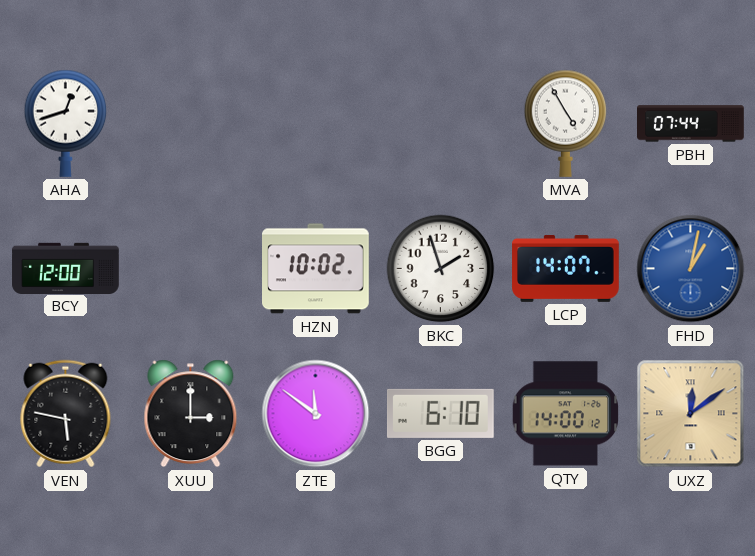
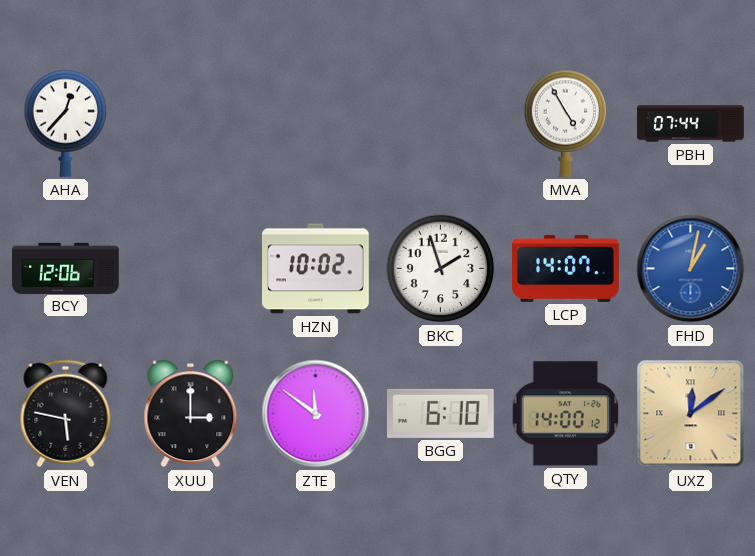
AHA: 12:42 -> 12:37
BCY: 12:00 -> 12:06
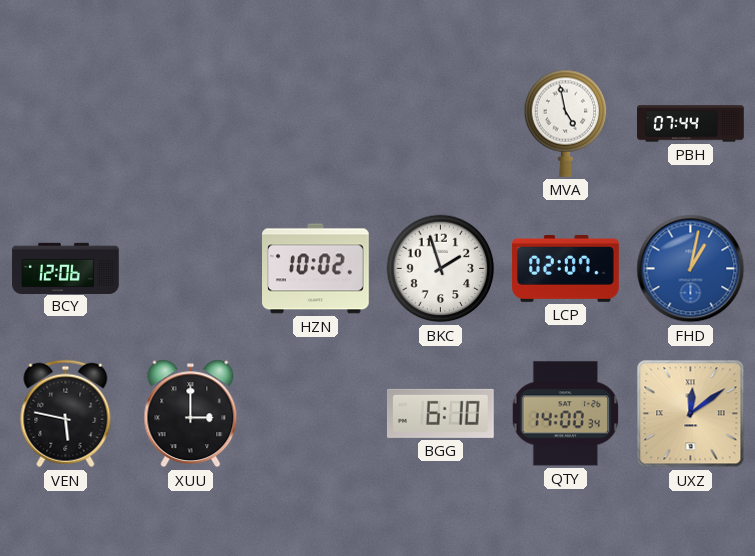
AHA: 12:37 -> none
MVA: 4:55 -> 4:58
LCP: 14:07 -> 02:07
ZTE: 11:51 -> none
QTY: 14:00:12 -> 14:00:34
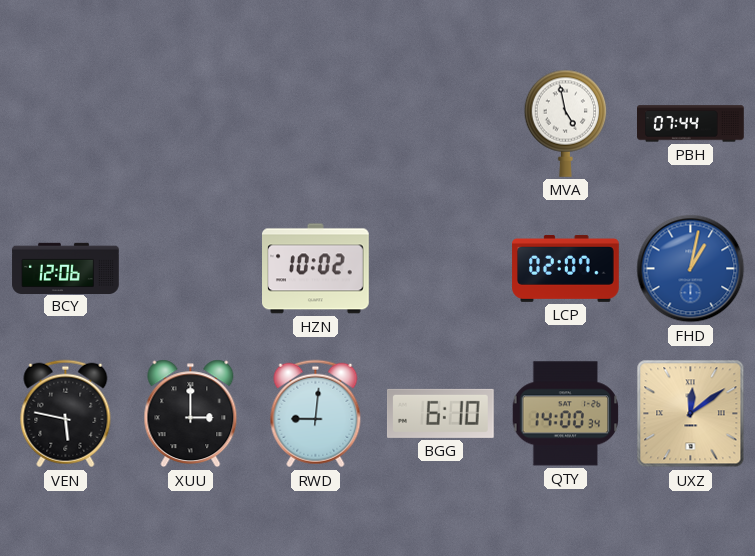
BKC: 1:57 -> none
RWD: none -> 9:01
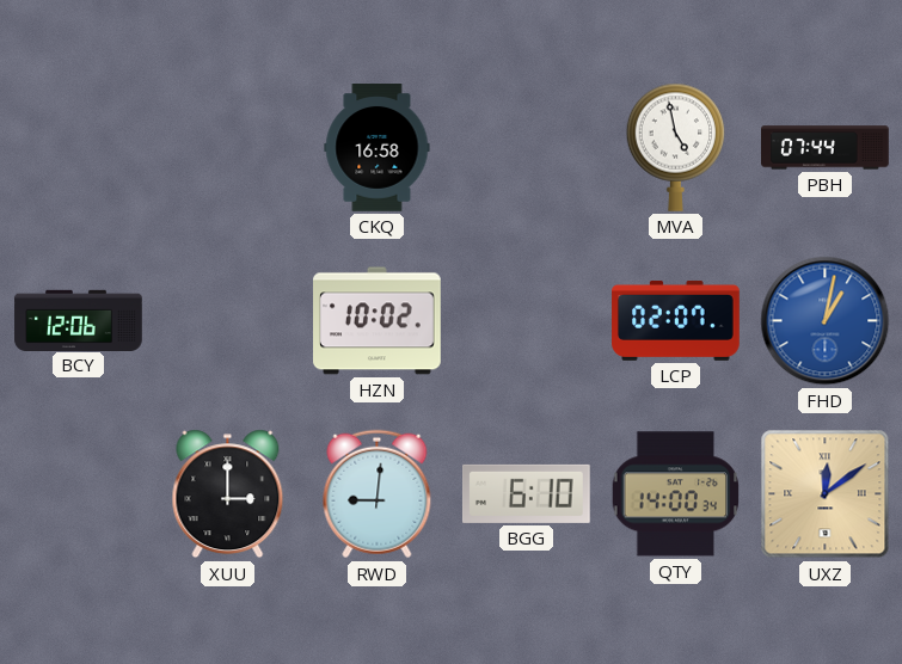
CKQ: none -> 16:58
VEN: 5:47 -> none
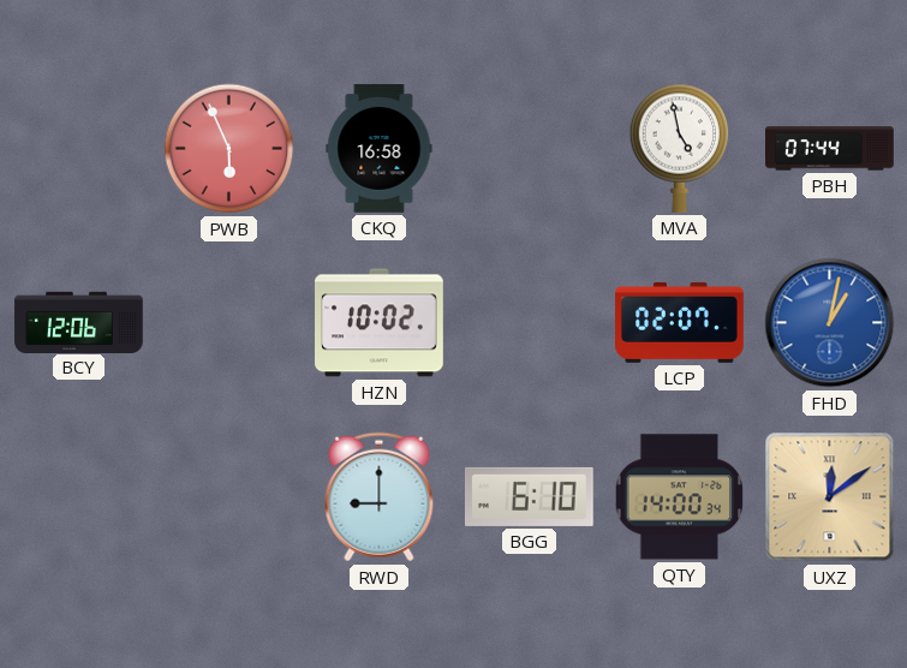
PWB: none -> 5:56
XUU: 3:00 -> none
RWD: 9:01 -> 9:00
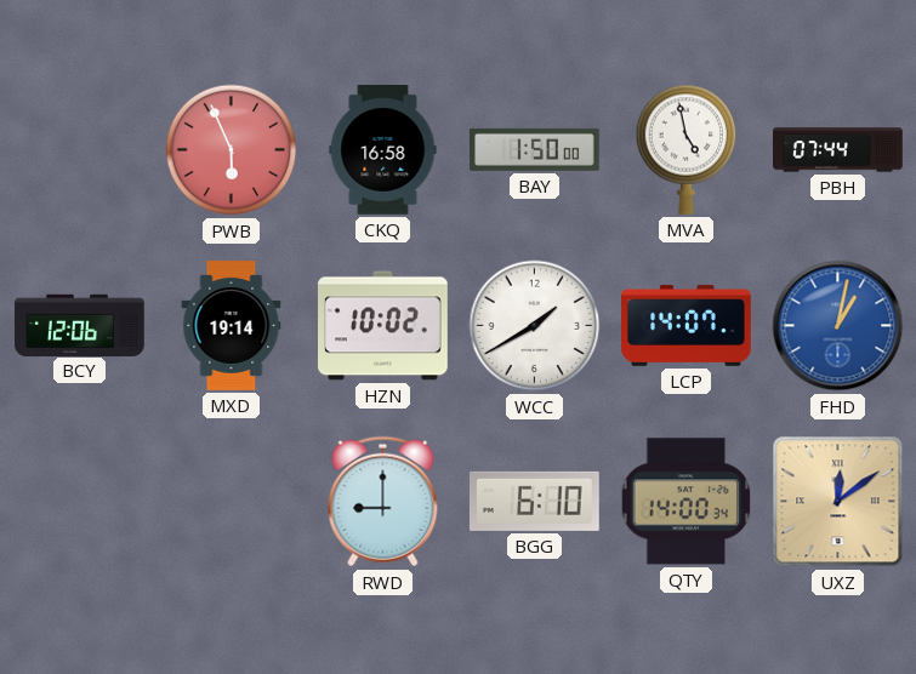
BAY: none -> 1:50
MXD: none -> 19:14
WCC: none -> 1:40
LCP: 02:07 -> 14:07
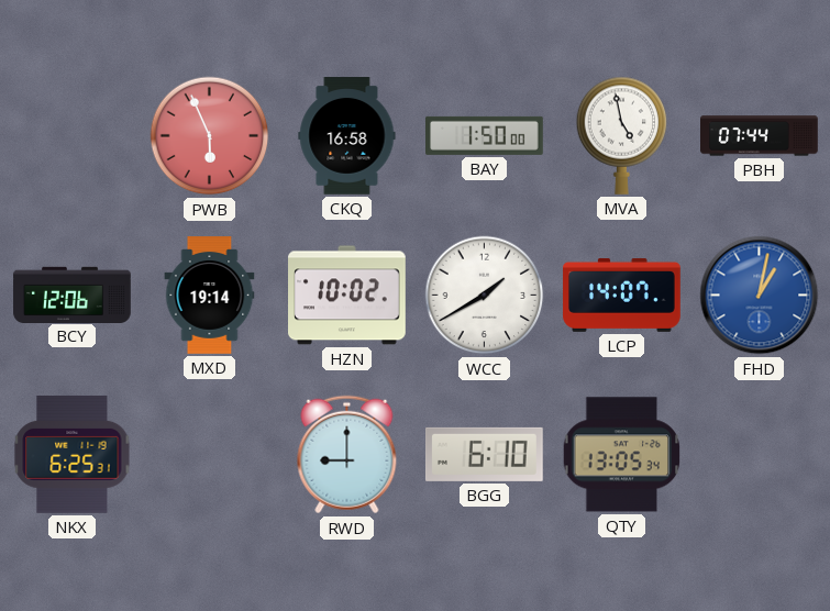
NKX: none -> 6:25
QTY: 14:00 -> 13:05
UXZ: 12:09 -> none
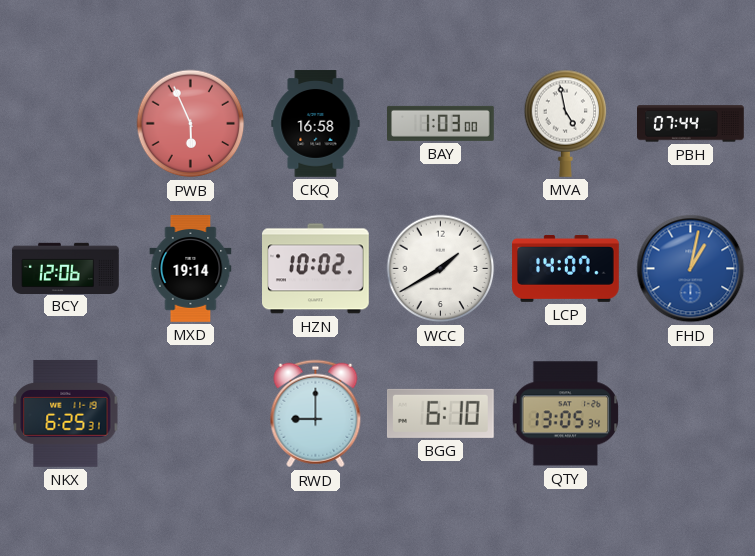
BAY: 1:50 -> 1:03
